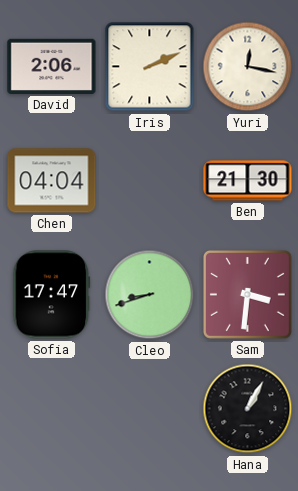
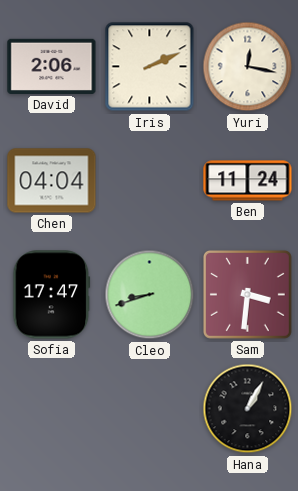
Ben: 21:30 -> 11:24
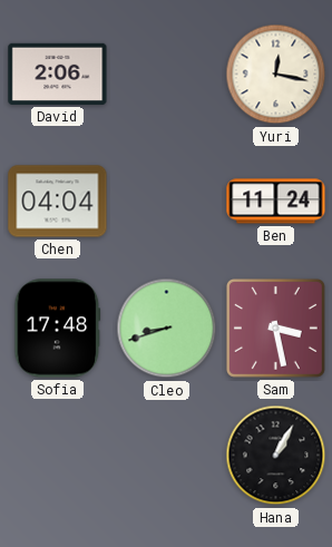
Iris: 2:11 -> none
Sofia: 17:47 -> 17:48
Sam: 3:31 -> 3:28
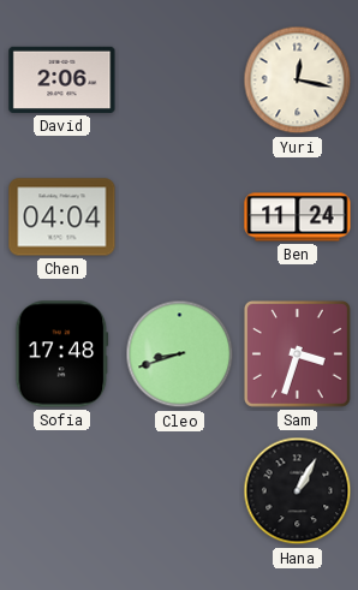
Sam: 3:28 -> 3:33
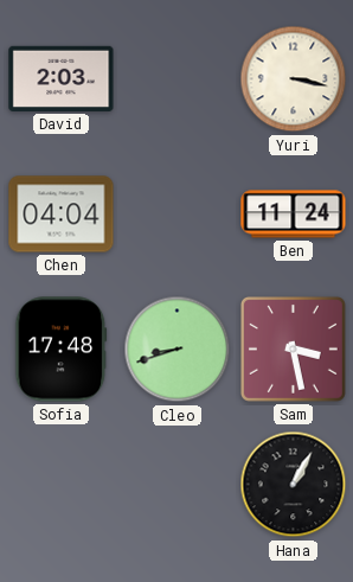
David: 2:06 -> 2:03
Yuri: 12:17 -> 3:17
Sam: 3:33 -> 3:28
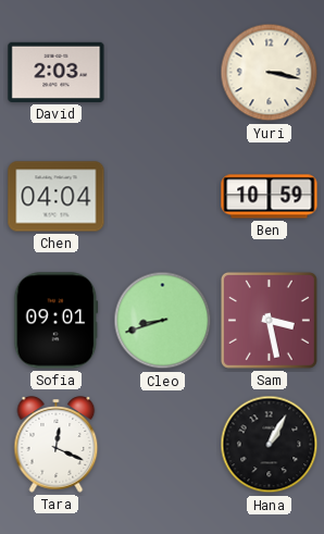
Ben: 11:24 -> 10:59
Sofia: 17:48 -> 09:01
Tara: none -> 12:19
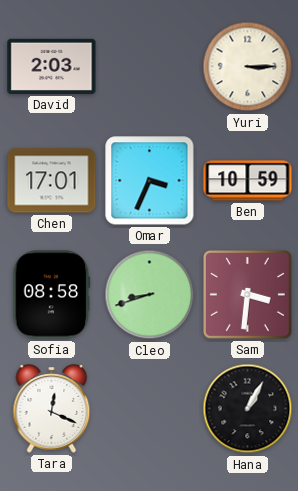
Yuri: 3:17 -> 3:15
Chen: 04:04 -> 17:01
Omar: none -> 3:34
Sofia: 09:01 -> 08:58
Sam: 3:28 -> 3:31
